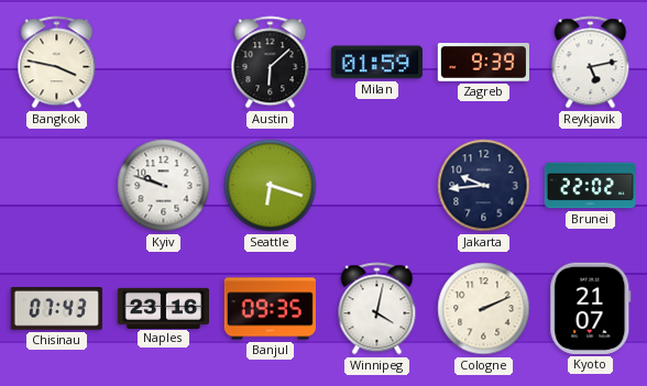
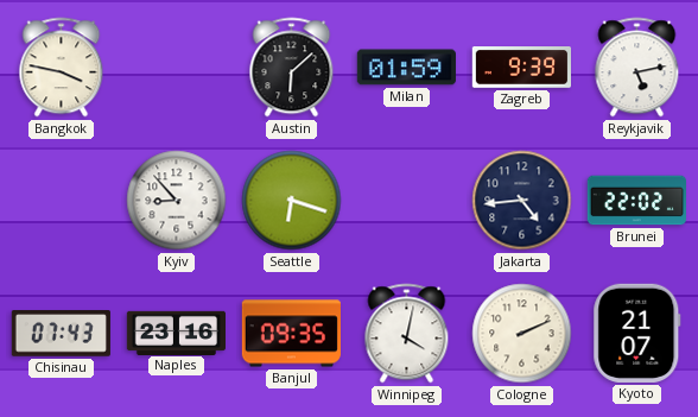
Kyiv: 9:48 -> 8:53
Jakarta: 9:44 -> 4:44
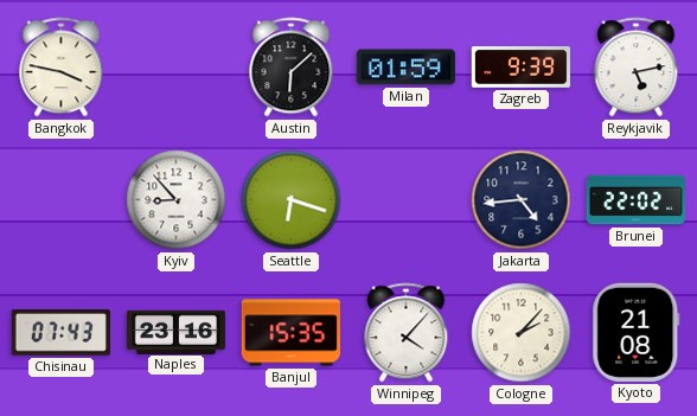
Banjul: 09:35 -> 15:35
Winnipeg: 4:02 -> 4:07
Cologne: 2:11 -> 2:07
Kyoto: 21:07 -> 21:08
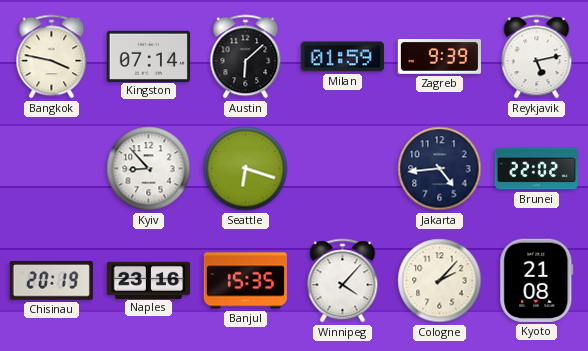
Kingston: none -> 07:14
Chisinau: 07:43 -> 20:19
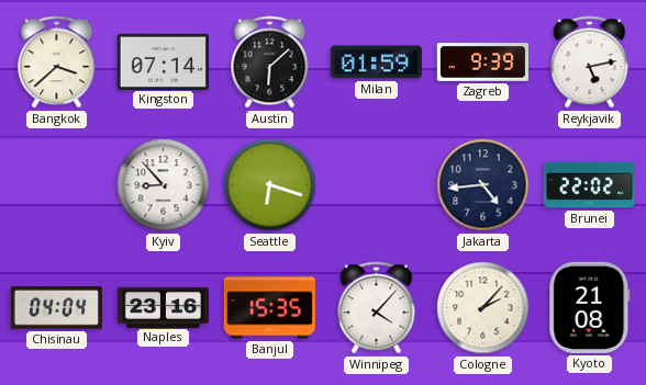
Bangkok: 3:47 -> 3:38
Chisinau: 20:19 -> 04:04
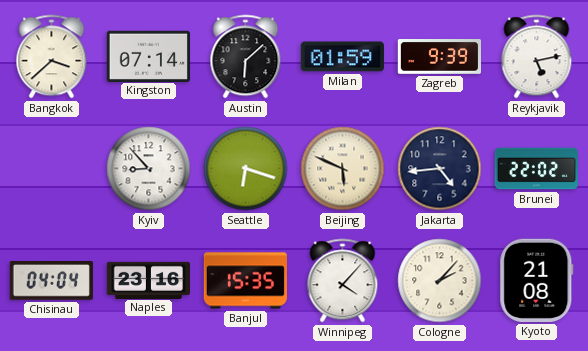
Beijing: none -> 5:49
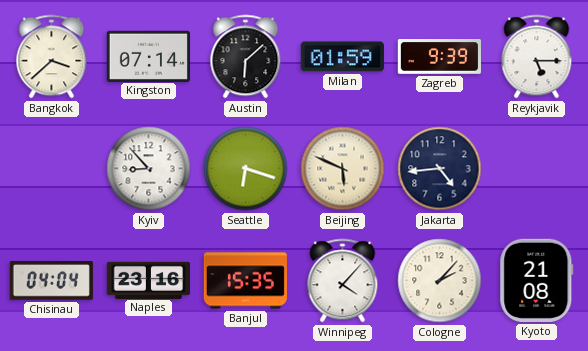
Reykjavik: 5:13 -> 5:15
Brunei: 22:02 -> none
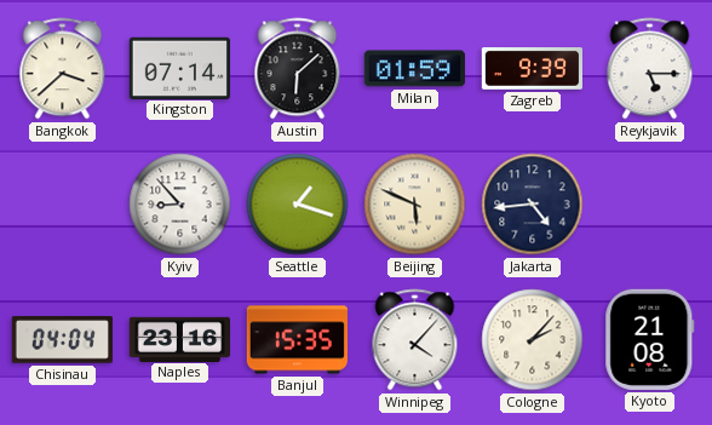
Seattle: 6:18 -> 1:18
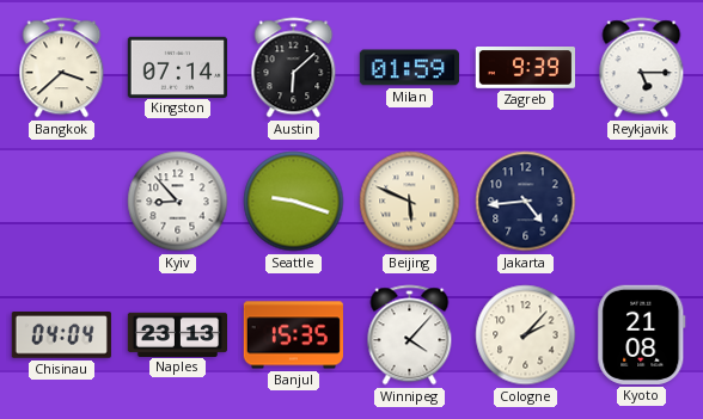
Seattle: 1:18 -> 9:18
Naples: 23:16 -> 23:13
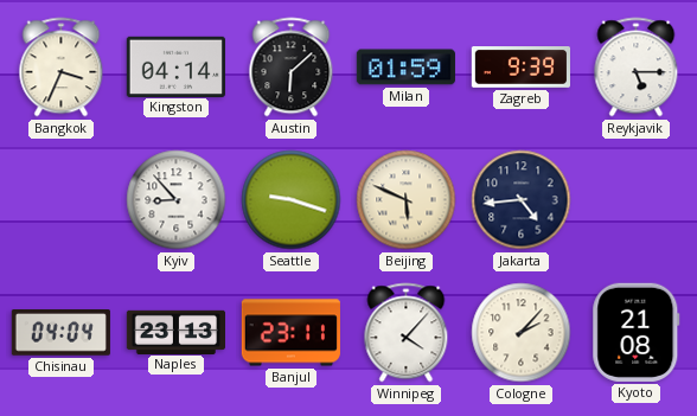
Bangkok: 3:38 -> 3:34
Kingston: 07:14 -> 04:14
Banjul: 15:35 -> 23:11
